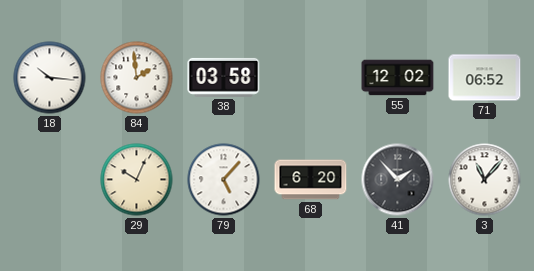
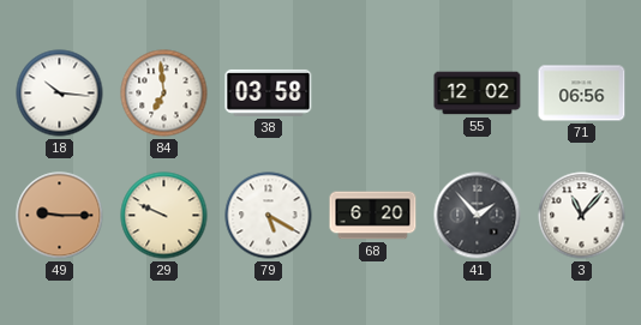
84: 1:59 -> 6:59
71: 06:52 -> 06:56
49: none -> 9:15
29: 10:04 -> 9:49
79: 5:07 -> 5:20
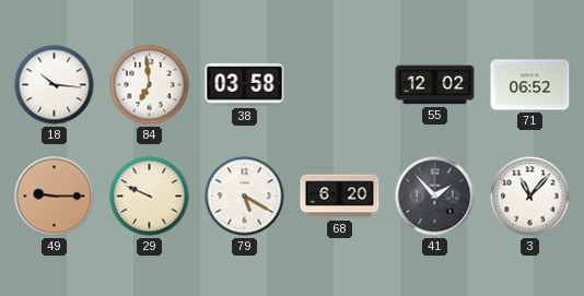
71: 06:56 -> 06:52
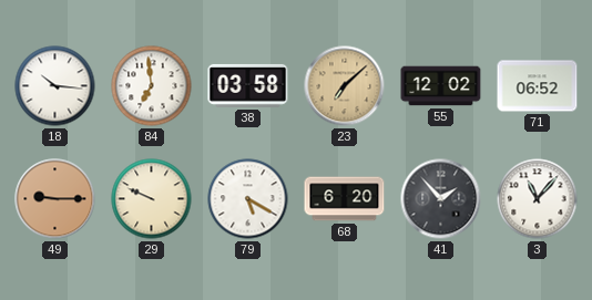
23: none -> 7:08
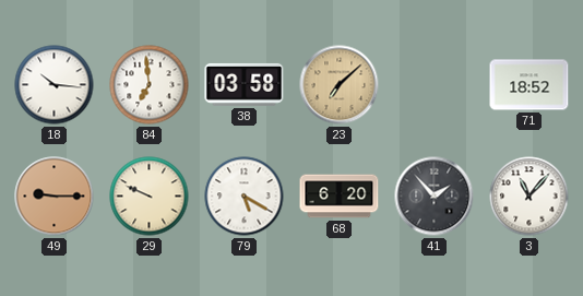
55: 12:02 -> none
71: 06:52 -> 18:52
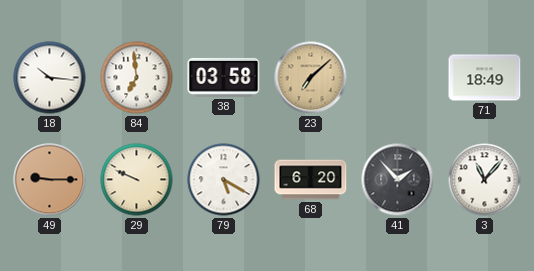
71: 18:52 -> 18:49
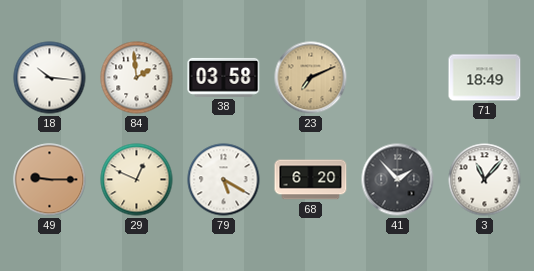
84: 6:59 -> 1:59
23: 7:08 -> 7:11
29: 9:49 -> 12:49
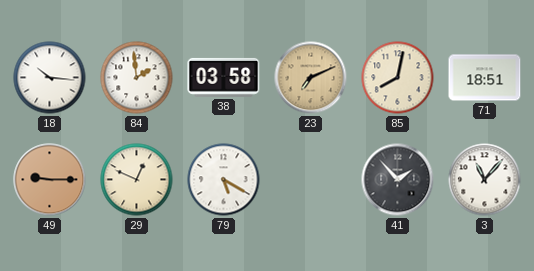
85: none -> 8:02
71: 18:49 -> 18:51
68: 6:20 -> none
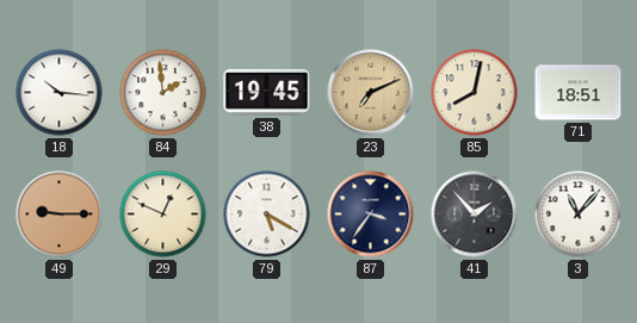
38: 03:58 -> 19:45
87: none -> 3:36
